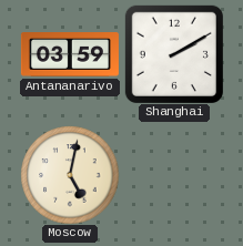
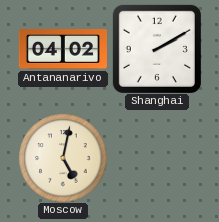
Antananarivo: 03:59 -> 04:02
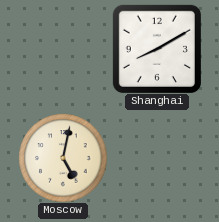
Antananarivo: 04:02 -> none
Shanghai: 2:10 -> 8:10
